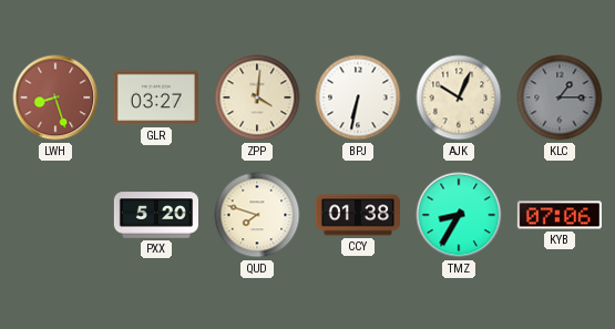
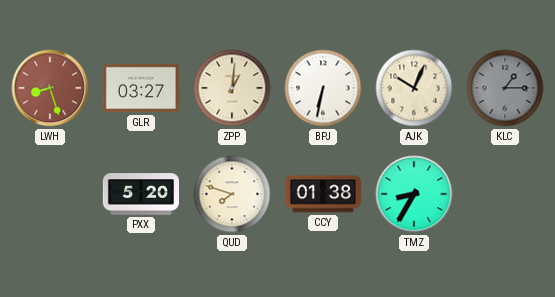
ZPP: 4:01 -> 1:01
KYB: 07:06 -> none
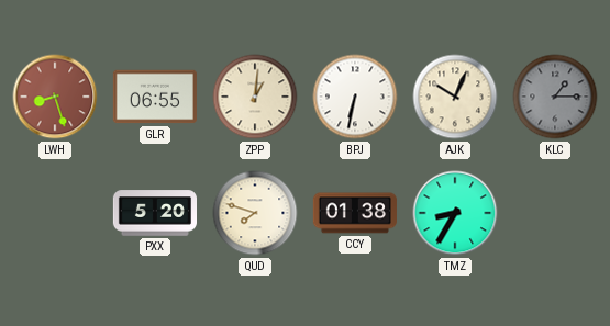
GLR: 03:27 -> 06:55
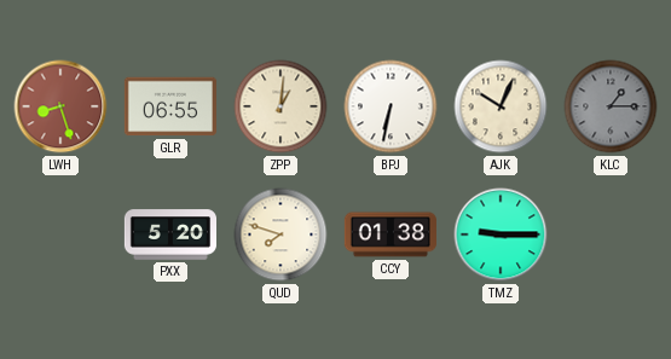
TMZ: 8:35 -> 9:15
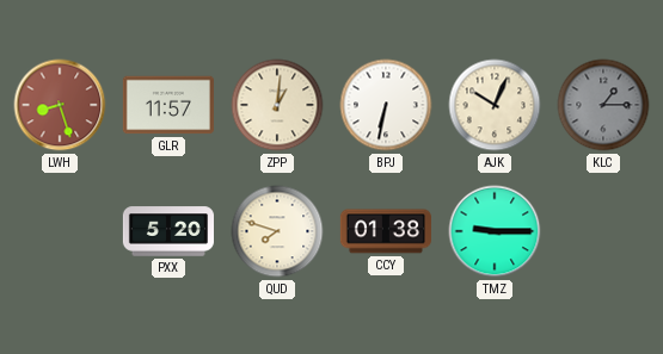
GLR: 06:55 -> 11:57
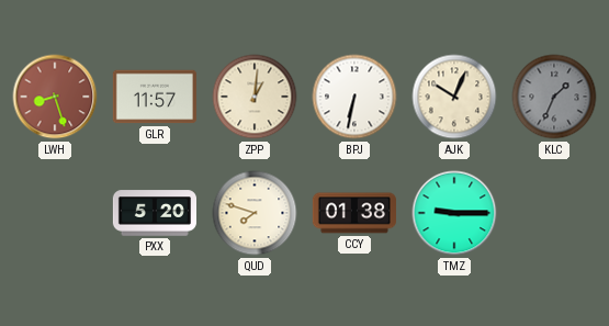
KLC: 1:15 -> 1:34
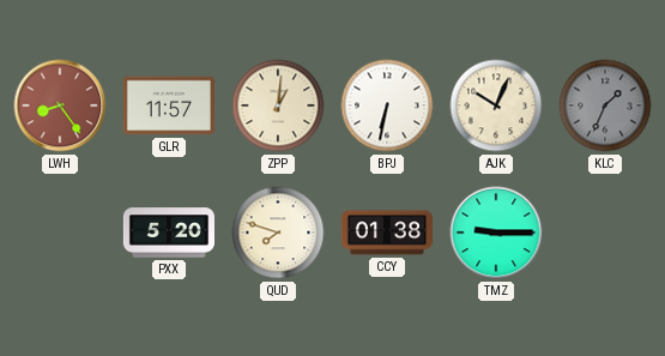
LWH: 8:27 -> 8:24
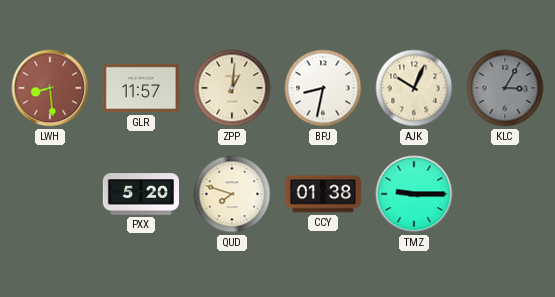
LWH: 8:24 -> 8:29
BPJ: 6:32 -> 8:32
KLC: 1:34 -> 3:05
